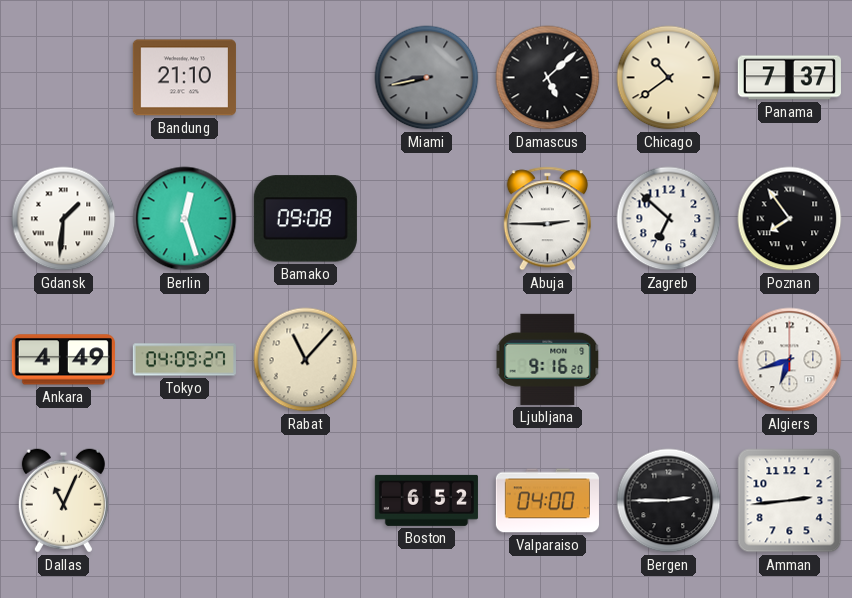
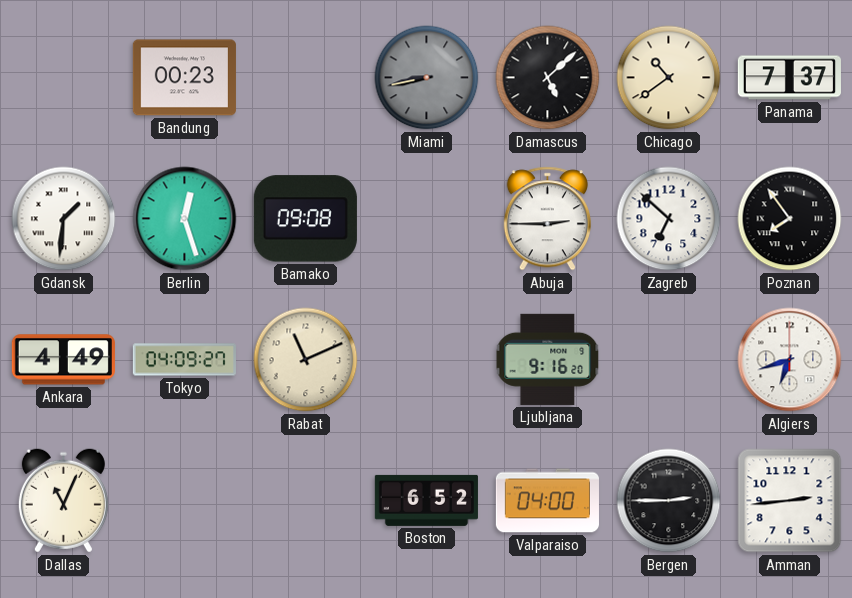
Bandung: 21:10 -> 00:23
Rabat: 11:07 -> 11:11
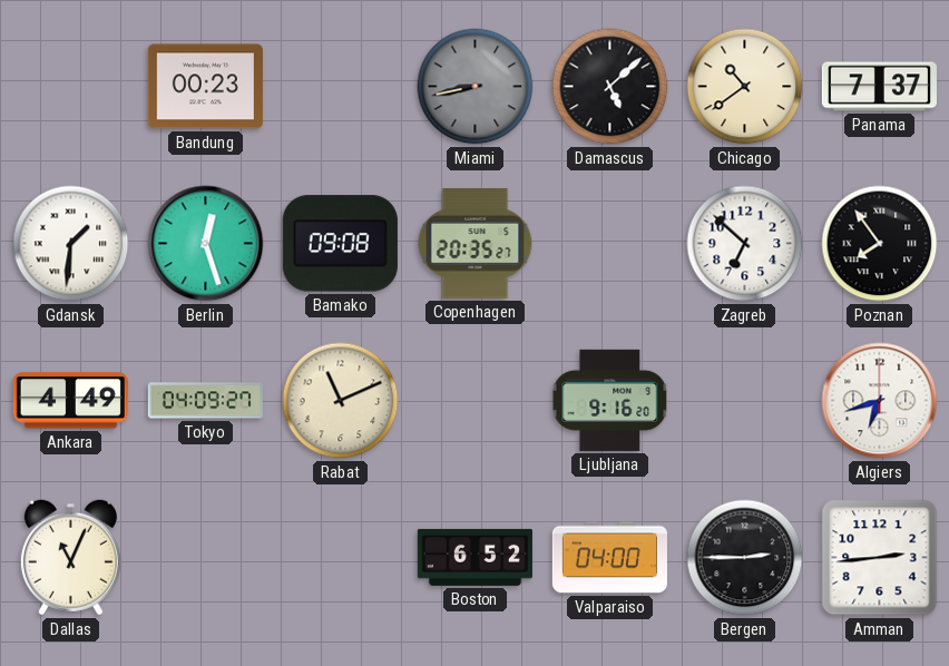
Copenhagen: none -> 20:35
Abuja: 2:45 -> none
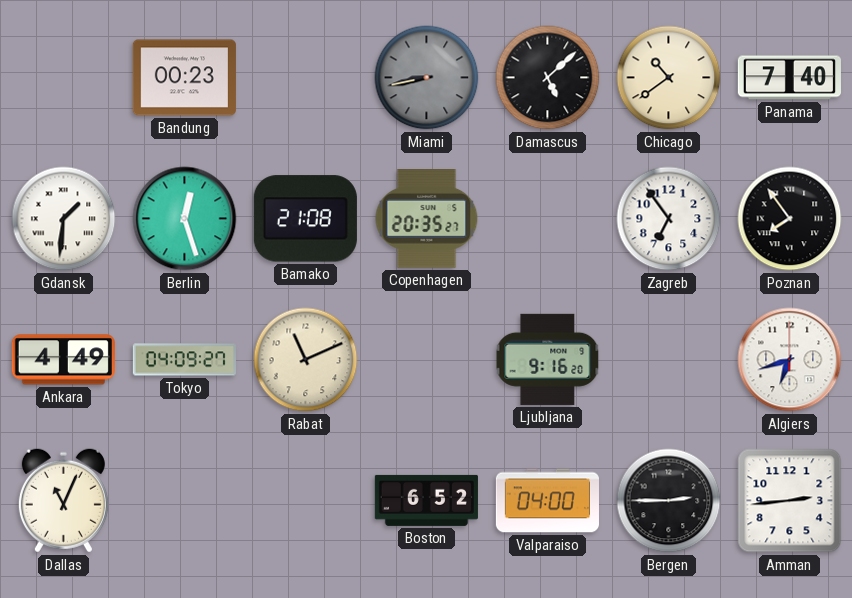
Panama: 7:37 -> 7:40
Bamako: 09:08 -> 21:08
Zagreb: 6:52 -> 6:54
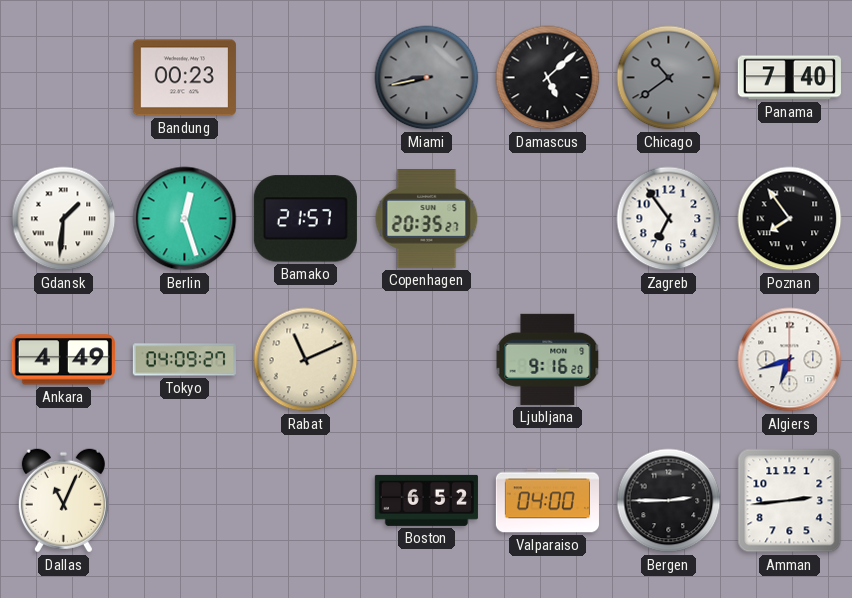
Chicago dial: cream -> grey
Bamako: 21:08 -> 21:57
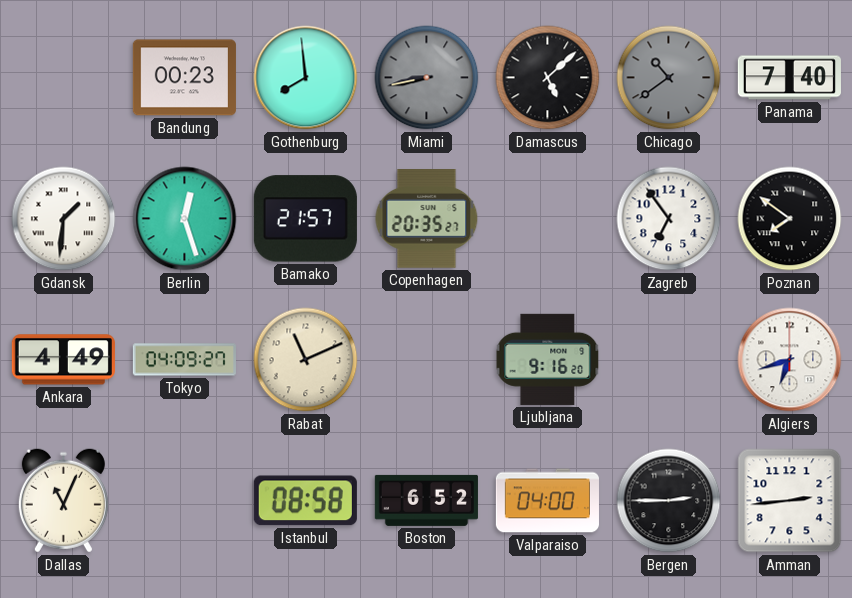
Gothenburg: none -> 7:59
Poznan: 7:54 -> 7:51
Istanbul: none -> 08:58
